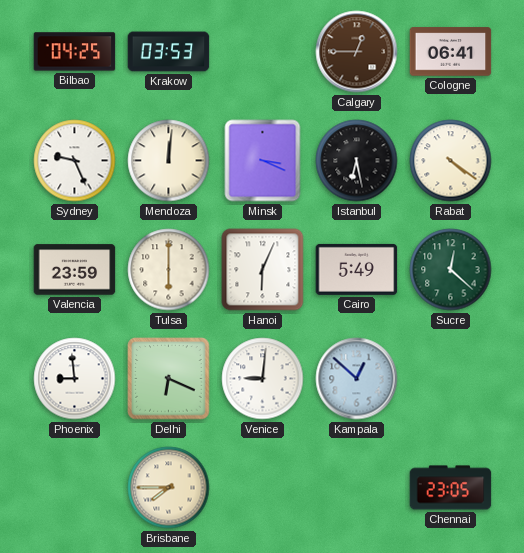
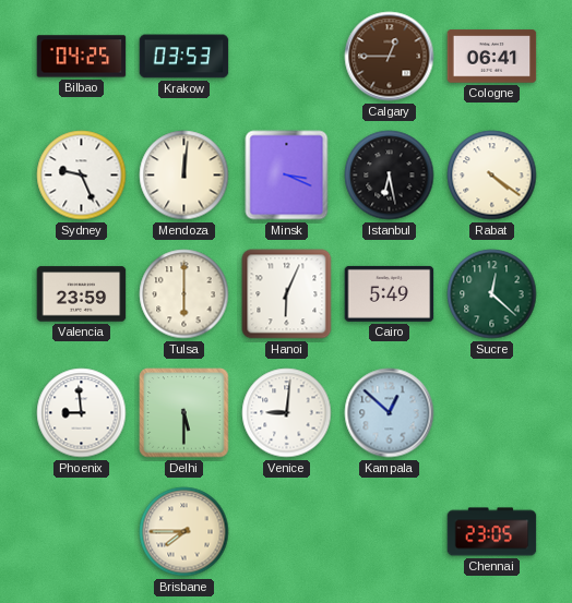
Delhi: 6:19 -> 5:30
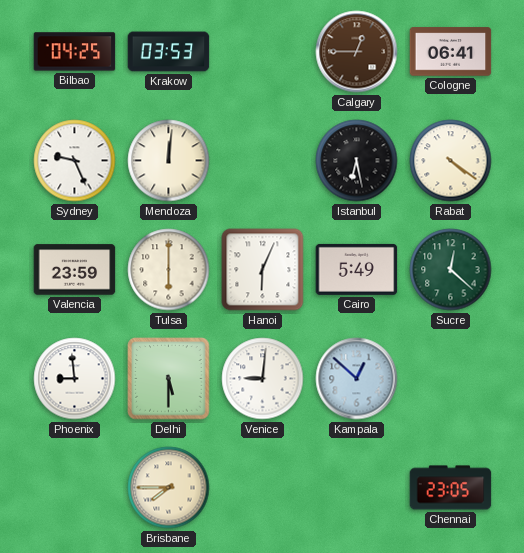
Minsk: 3:19 -> none
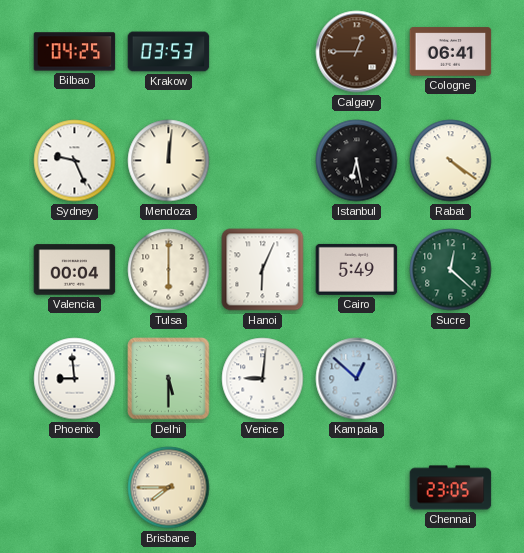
Valencia: 23:59 -> 00:04
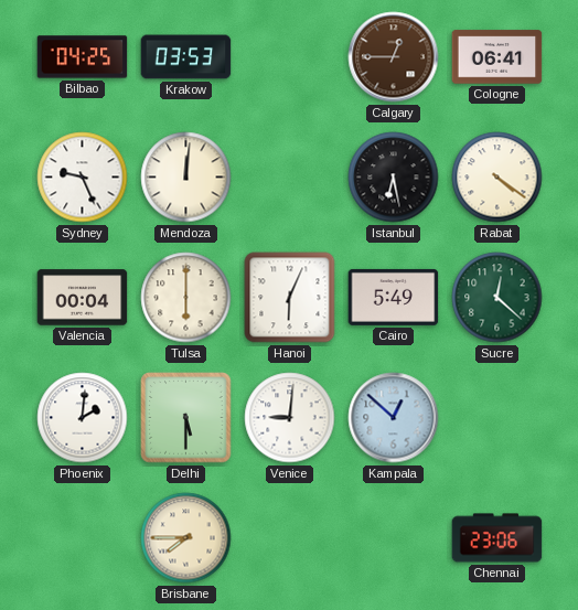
Phoenix: 8:59 -> 2:01
Chennai: 23:05 -> 23:06
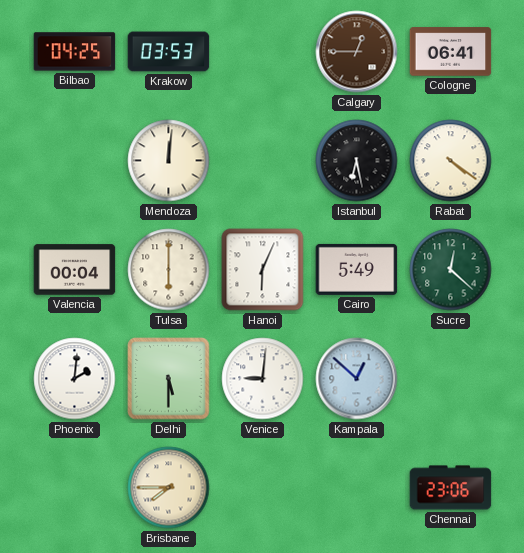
Sydney: 9:26 -> none
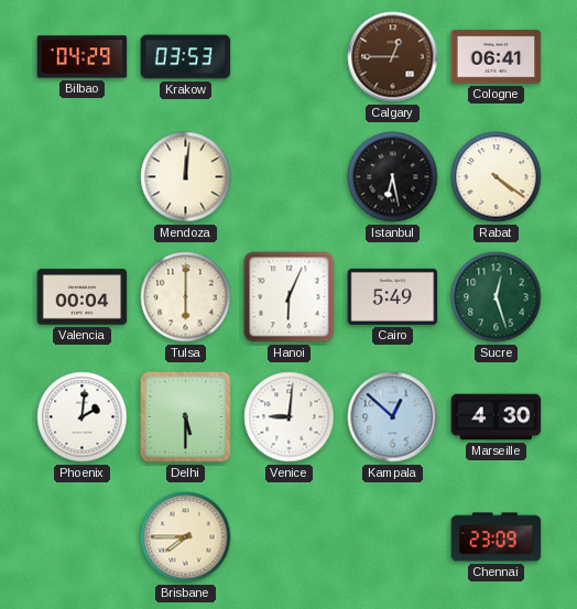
Bilbao: 04:25 -> 04:29
Sucre: 12:22 -> 12:27
Marseille: none -> 4:30
Chennai: 23:06 -> 23:09
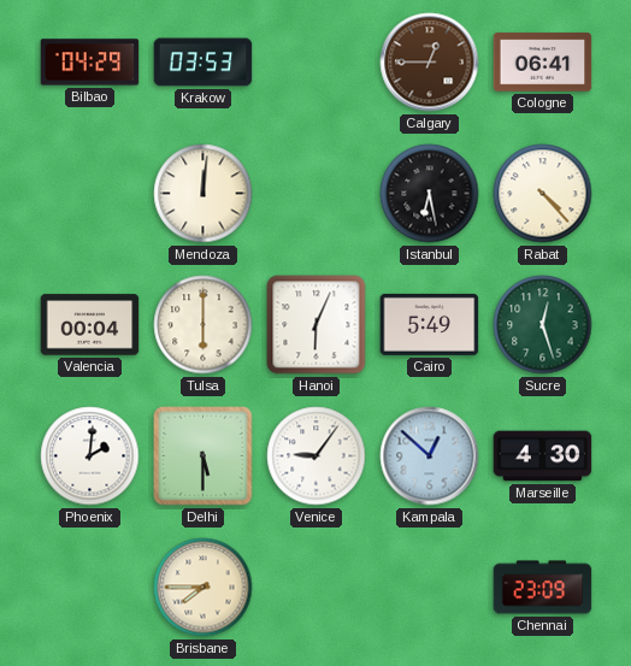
Rabat: 4:21 -> 4:23
Venice: 9:01 -> 9:06
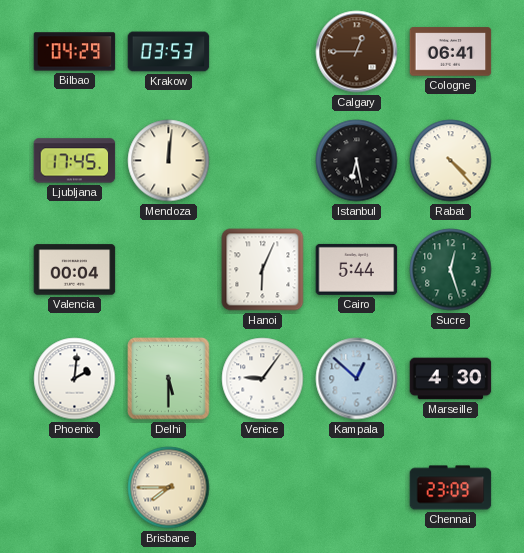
Ljubljana: none -> 17:45
Tulsa: 6:00 -> none
Cairo: 5:49 -> 5:44
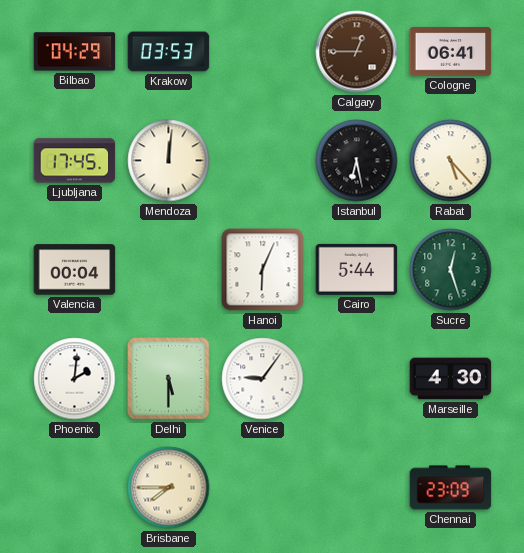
Rabat: 4:23 -> 5:23
Kampala: 12:52 -> none
